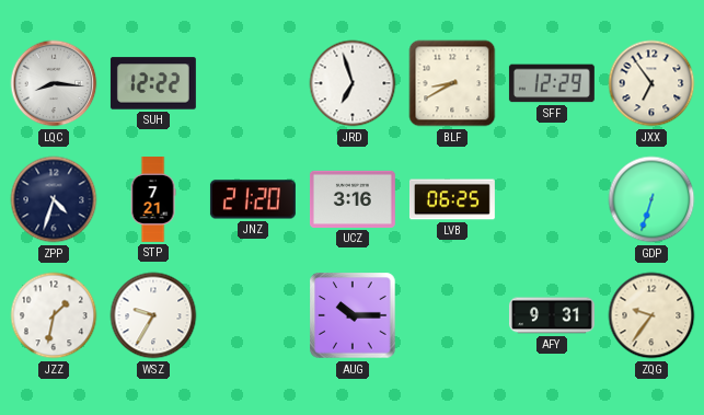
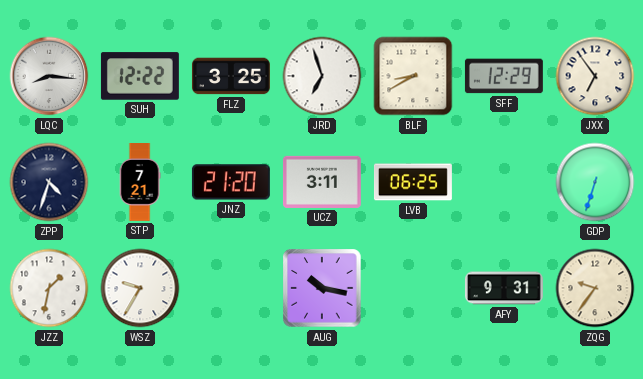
FLZ: none -> 3:25
UCZ: 3:16 -> 3:11
AUG: 10:15 -> 10:17
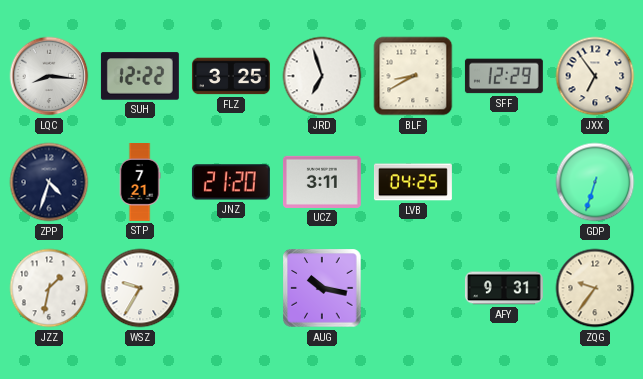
LVB: 06:25 -> 04:25
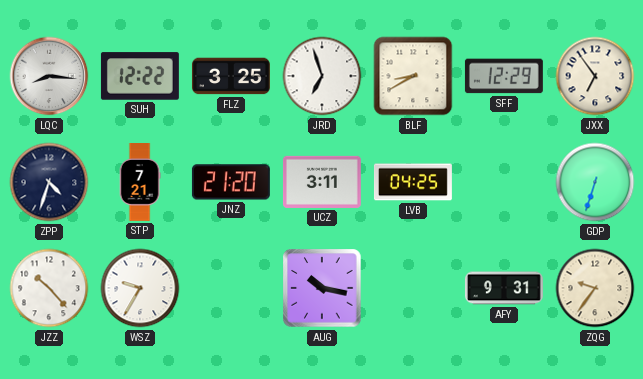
JZZ: 1:32 -> 10:23
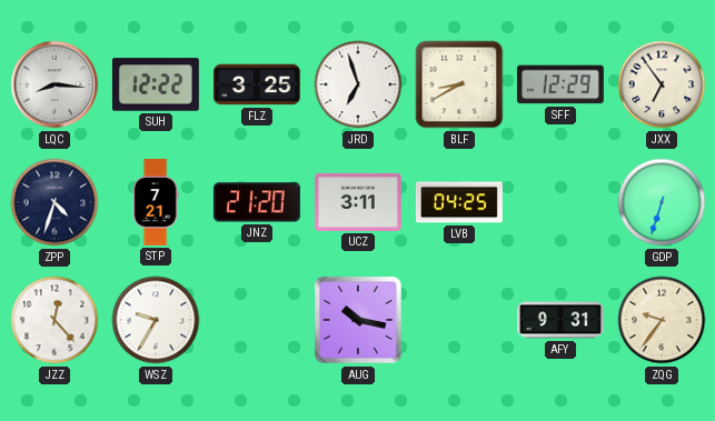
JZZ: 10:23 -> 12:23
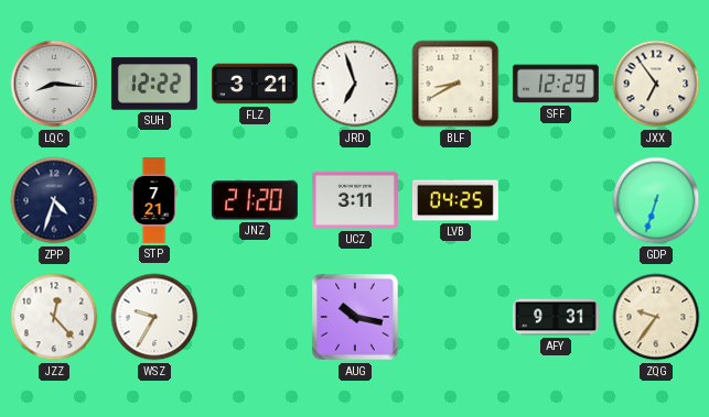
FLZ: 3:25 -> 3:21
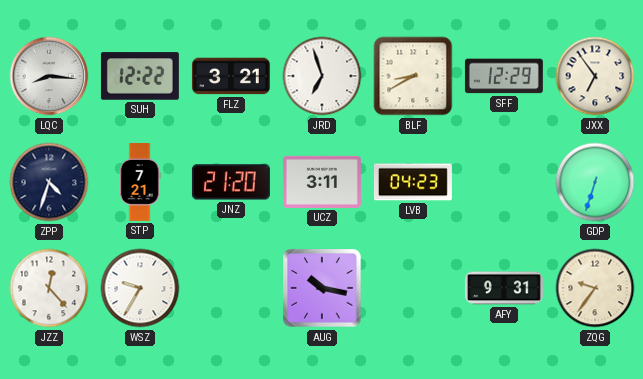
LVB: 04:25 -> 04:23
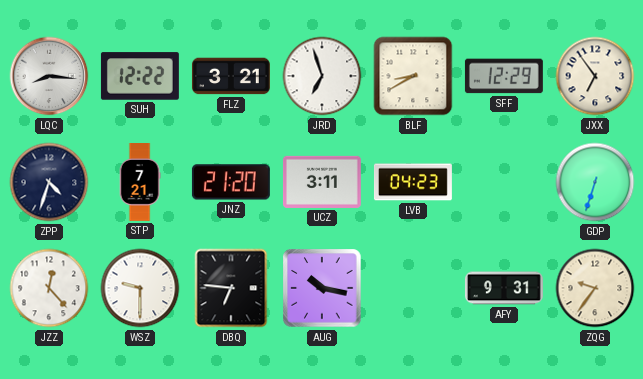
WSZ: 9:35 -> 9:30
DBQ: none -> 6:46
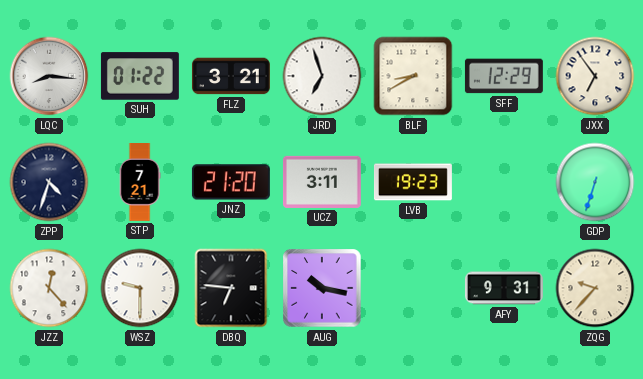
SUH: 12:22 -> 01:22
LVB: 04:23 -> 19:23
ZQG: 9:36 -> 9:37
